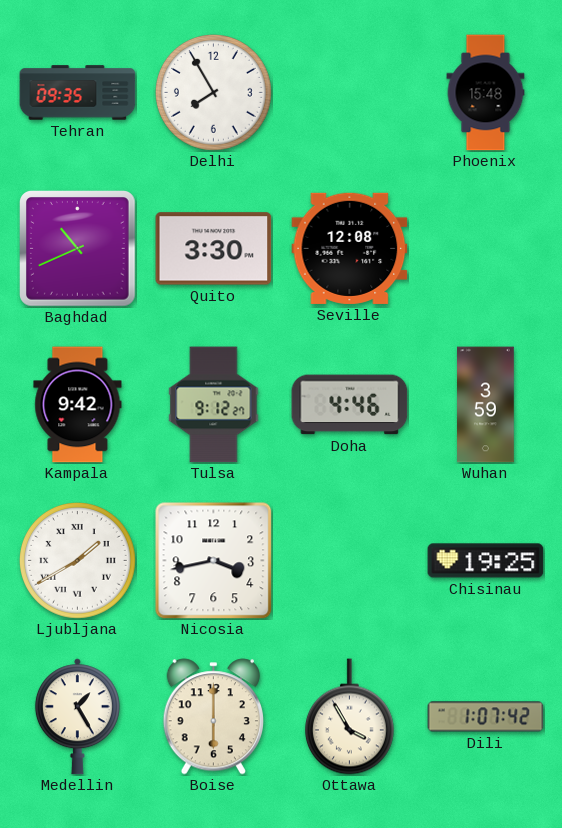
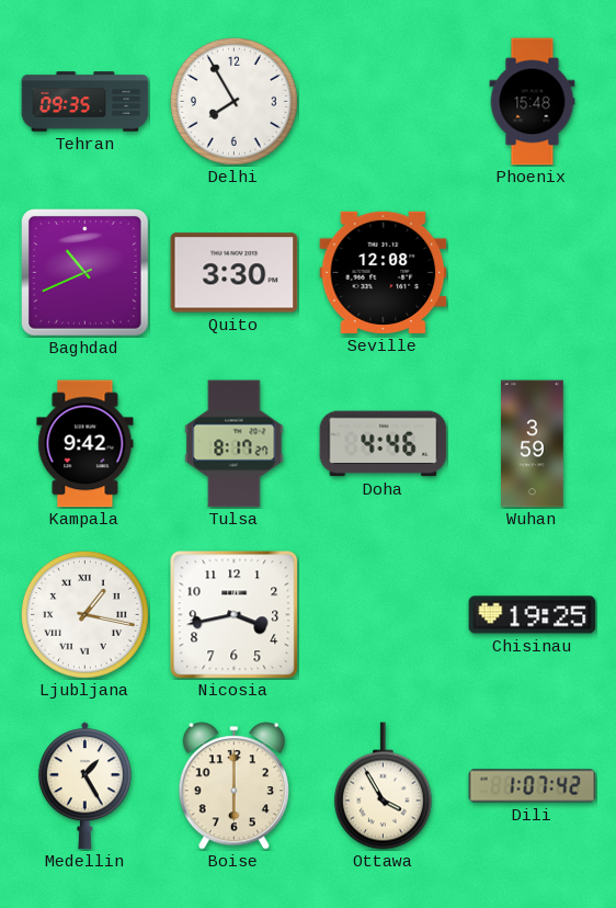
Tulsa: 9:12 -> 8:17
Ljubljana: 1:40 -> 1:17
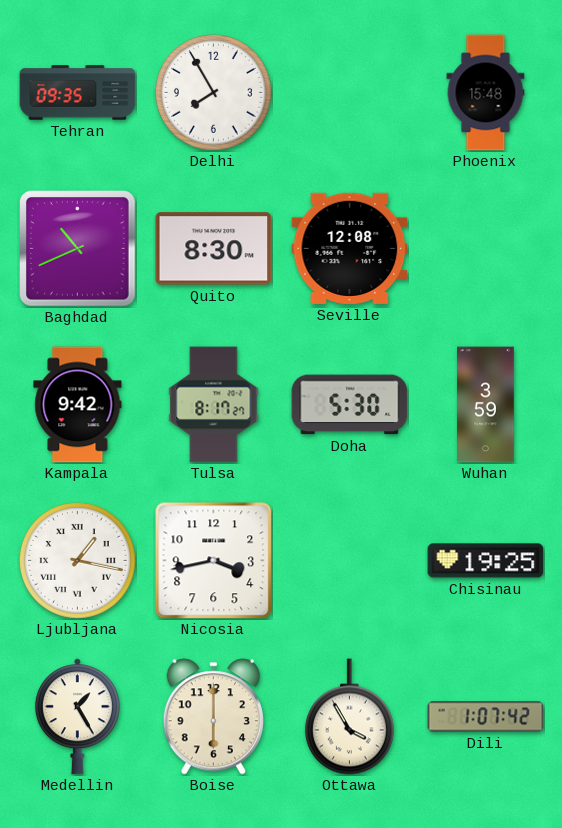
Quito: 3:30 -> 8:30
Doha: 4:46 -> 5:30
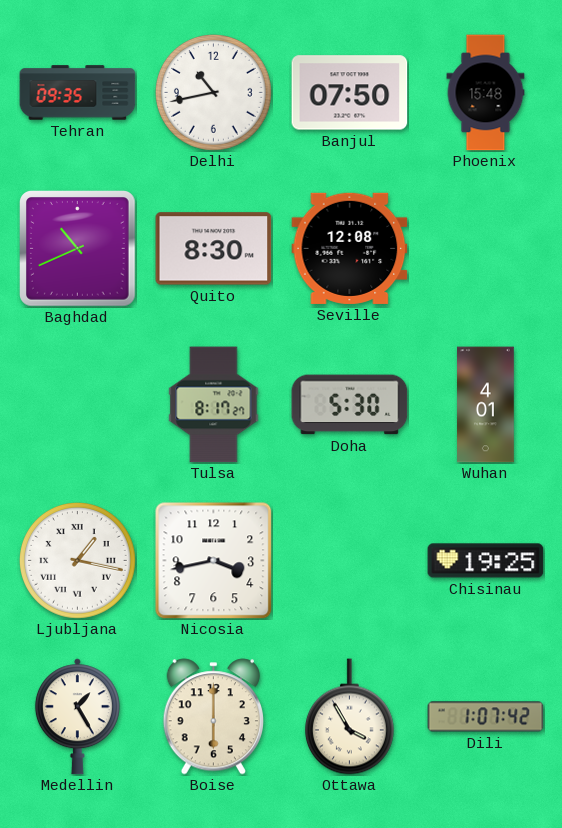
Delhi: 7:55 -> 10:43
Banjul: none -> 07:50
Kampala: 9:42 -> none
Wuhan: 3:59 -> 4:01
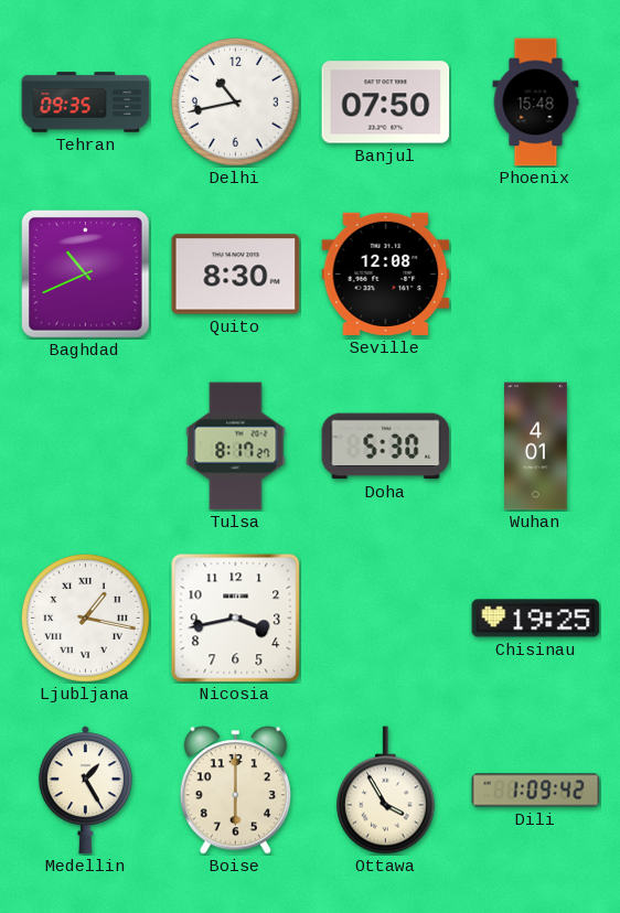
Dili: 1:07 -> 1:09
